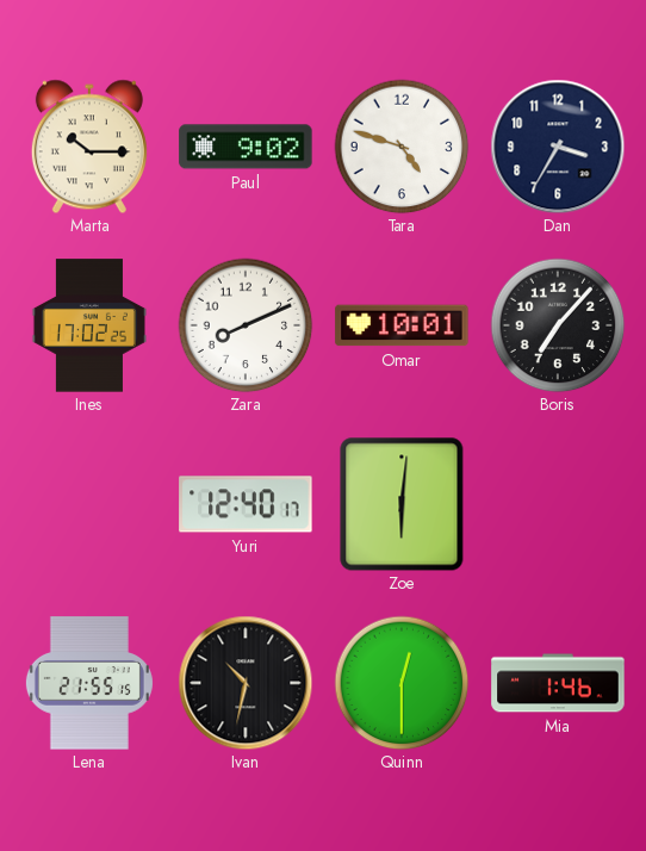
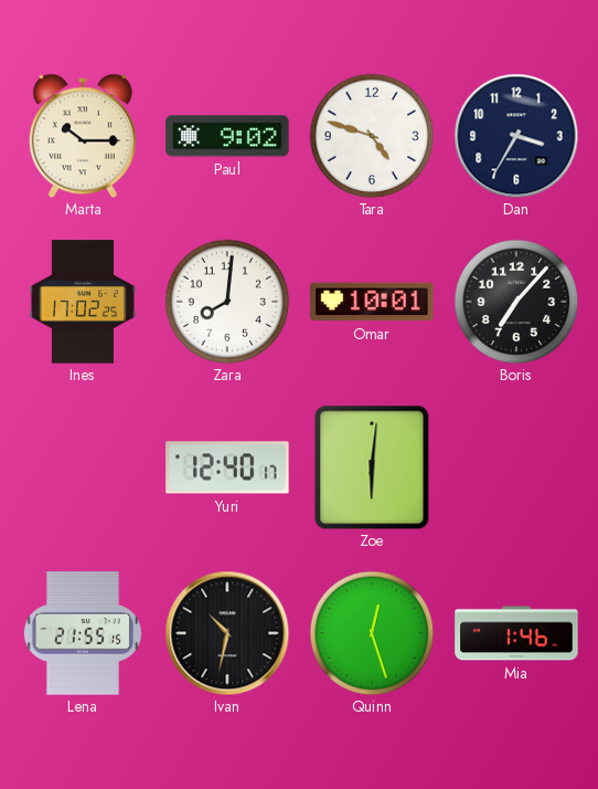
Zara: 8:11 -> 8:01
Quinn: 12:30 -> 12:27
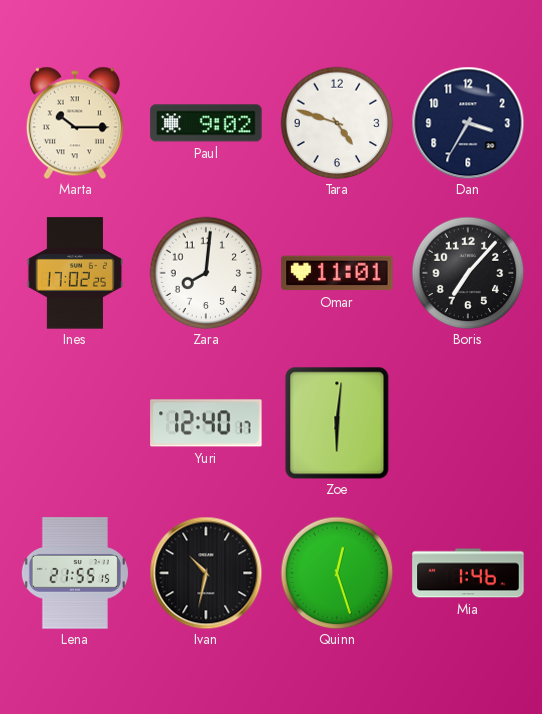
Omar: 10:01 -> 11:01
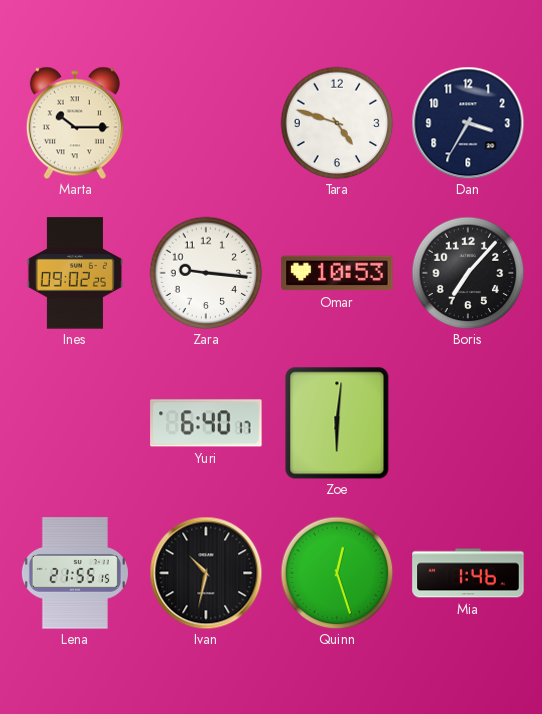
Paul: 9:02 -> none
Ines: 17:02 -> 09:02
Zara: 8:01 -> 9:16
Omar: 11:01 -> 10:53
Yuri: 12:40 -> 6:40
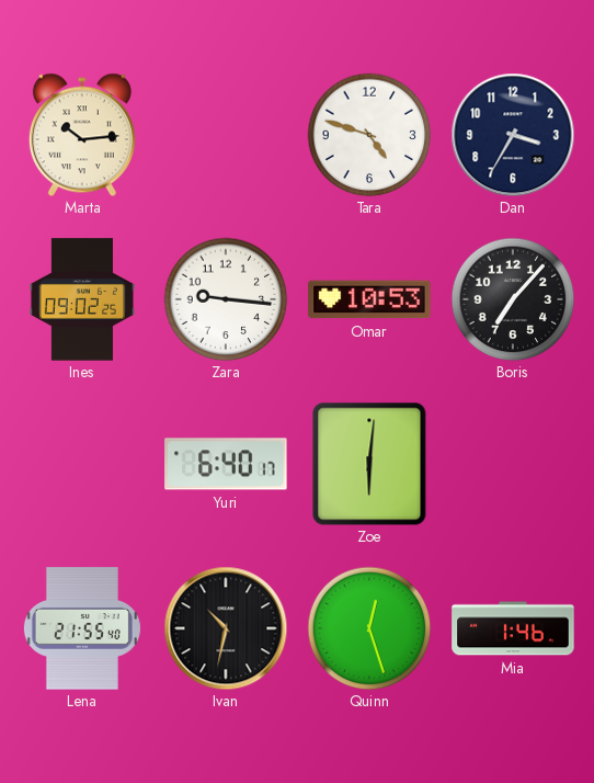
Marta: 10:15 -> 10:14
Lena: 21:55:15 -> 21:55:40
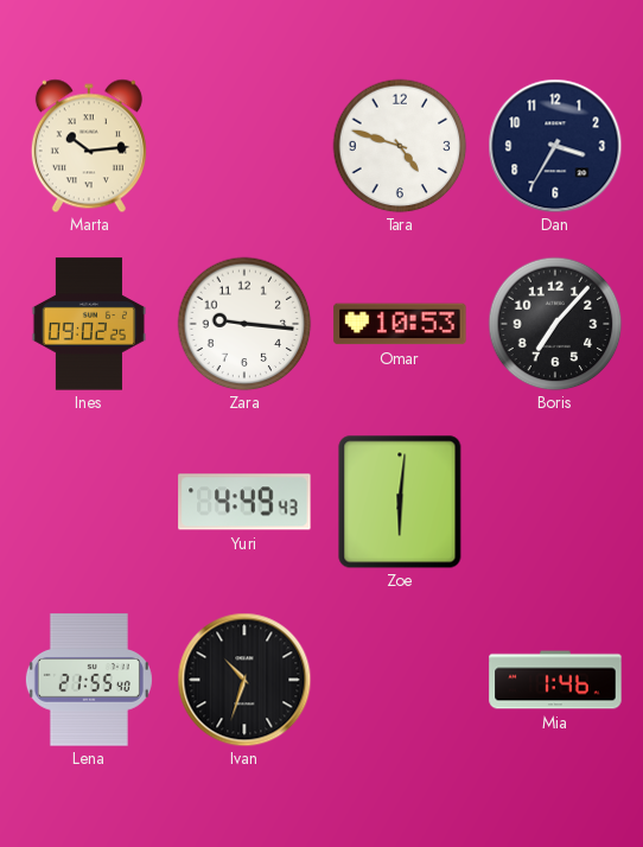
Yuri: 6:40 -> 4:49
Ivan: 10:32 -> 10:33
Quinn: 12:27 -> none
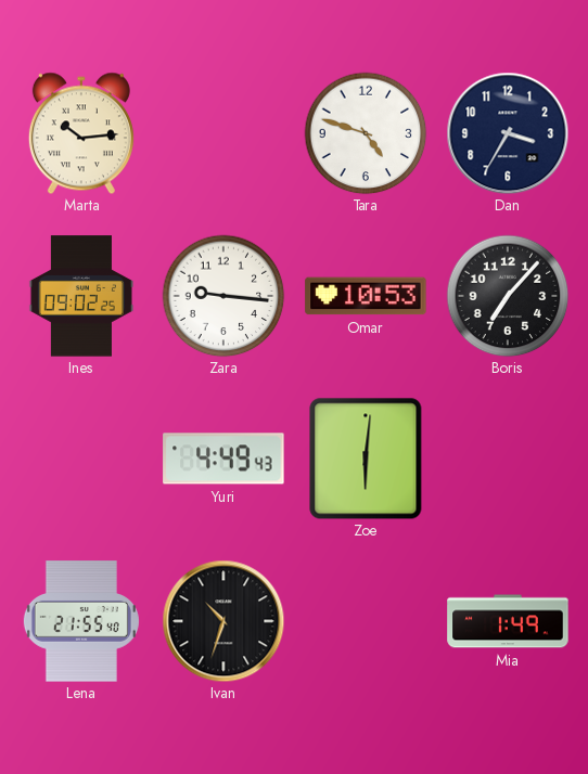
Mia: 1:46 -> 1:49
